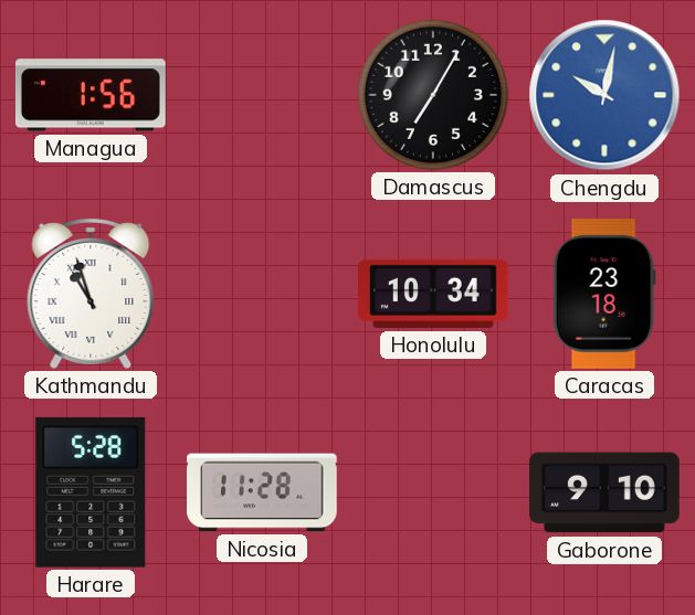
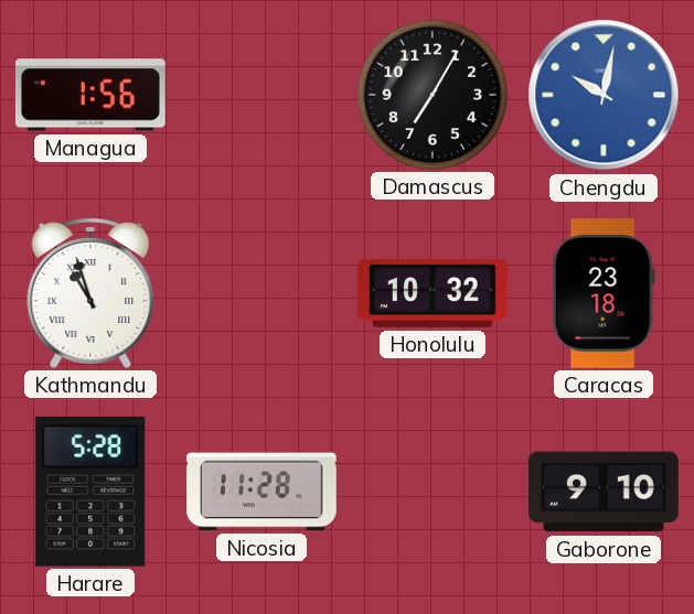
Honolulu: 10:34 -> 10:32
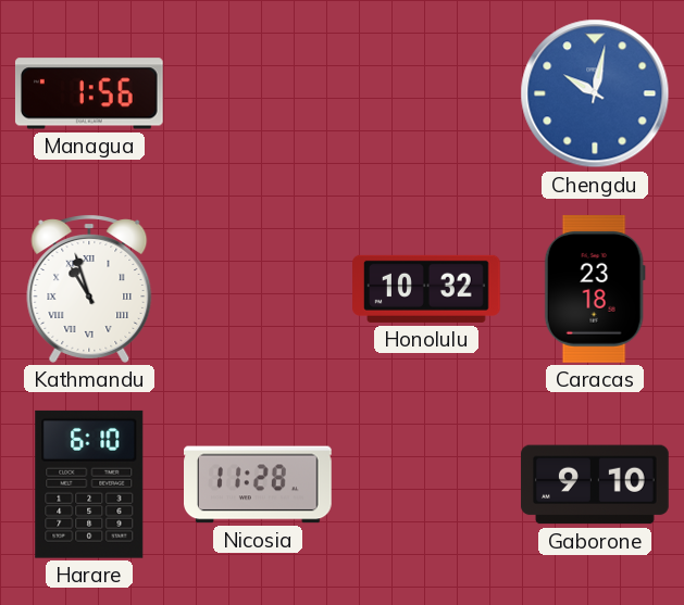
Damascus: 7:05 -> none
Harare: 5:28 -> 6:10
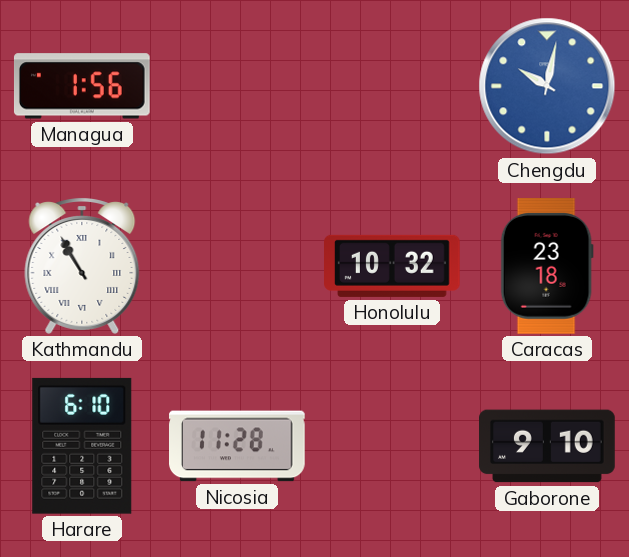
Kathmandu: 10:57 -> 10:55
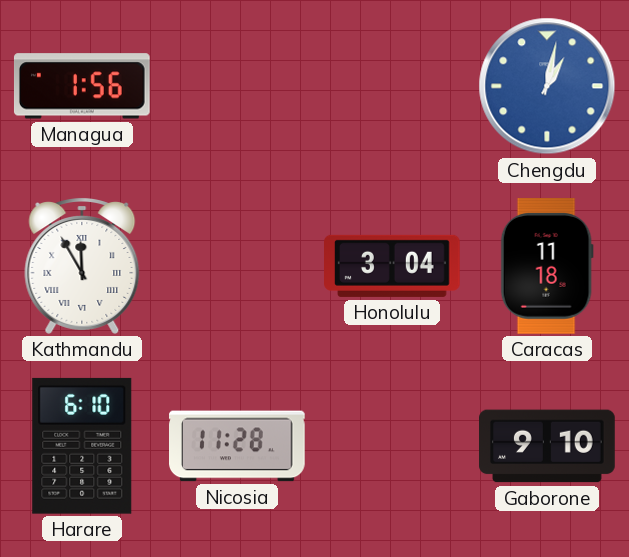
Chengdu: 10:02 -> 1:02
Kathmandu: 10:55 -> 11:55
Honolulu: 10:32 -> 3:04
Caracas: 23:18 -> 11:18
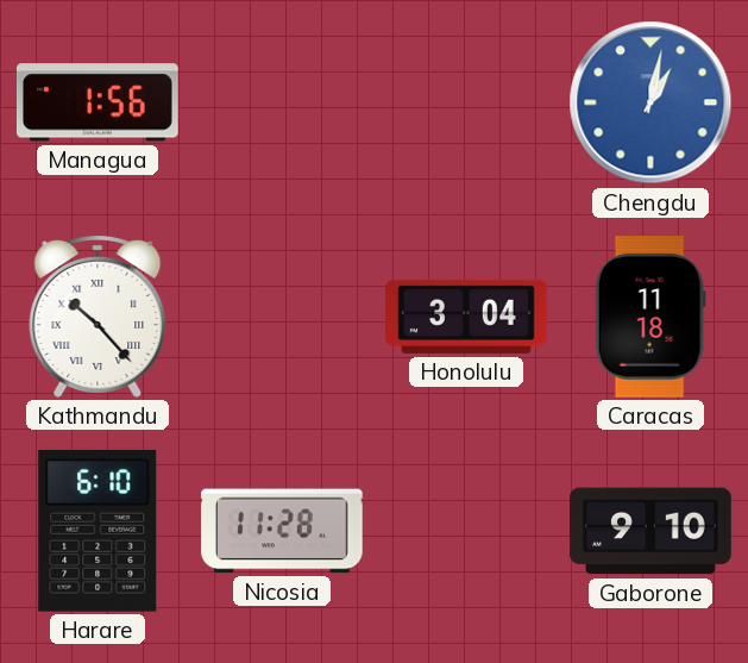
Kathmandu: 11:55 -> 10:23
